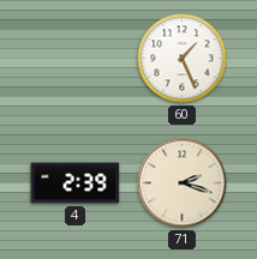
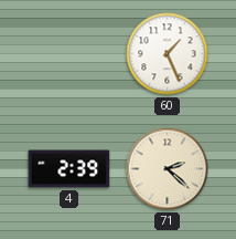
71: 2:18 -> 2:22
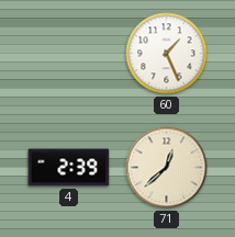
71: 2:22 -> 12:38
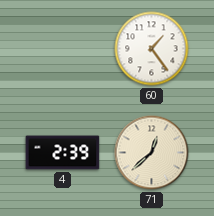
60: 1:26 -> 1:24
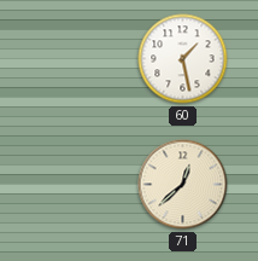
60: 1:24 -> 1:28
4: 2:39 -> none
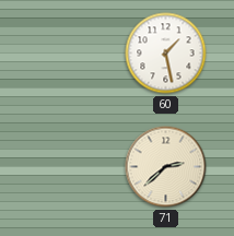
71: 12:38 -> 2:38
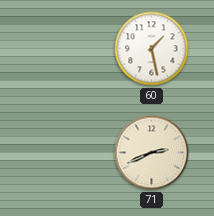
71: 2:38 -> 2:41
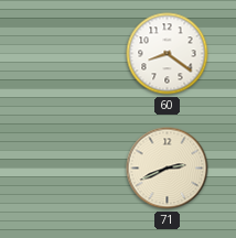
60: 1:28 -> 8:21
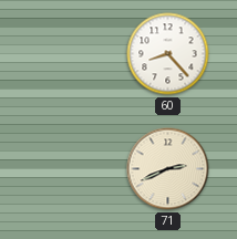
60: 8:21 -> 8:23
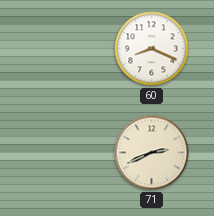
60: 8:23 -> 8:19
